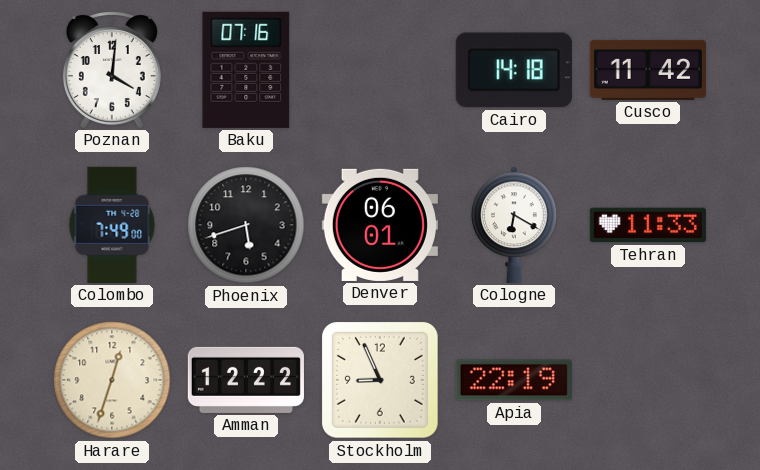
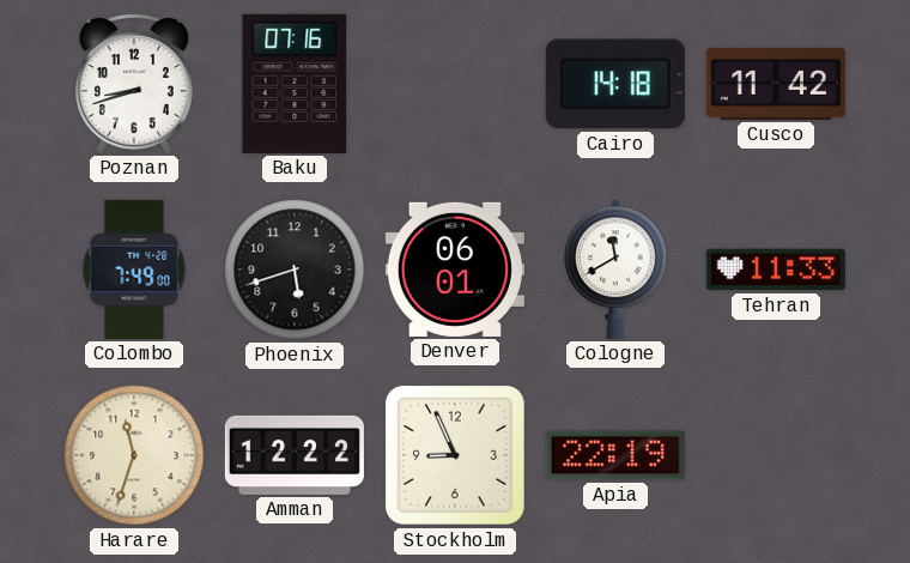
Poznan: 4:01 -> 8:42
Cologne: 6:20 -> 11:40
Harare: 12:33 -> 11:33
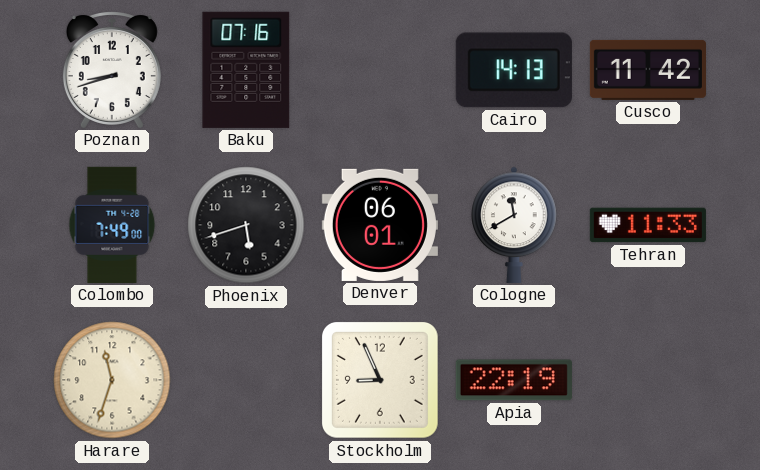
Cairo: 14:18 -> 14:13
Amman: 12:22 -> none
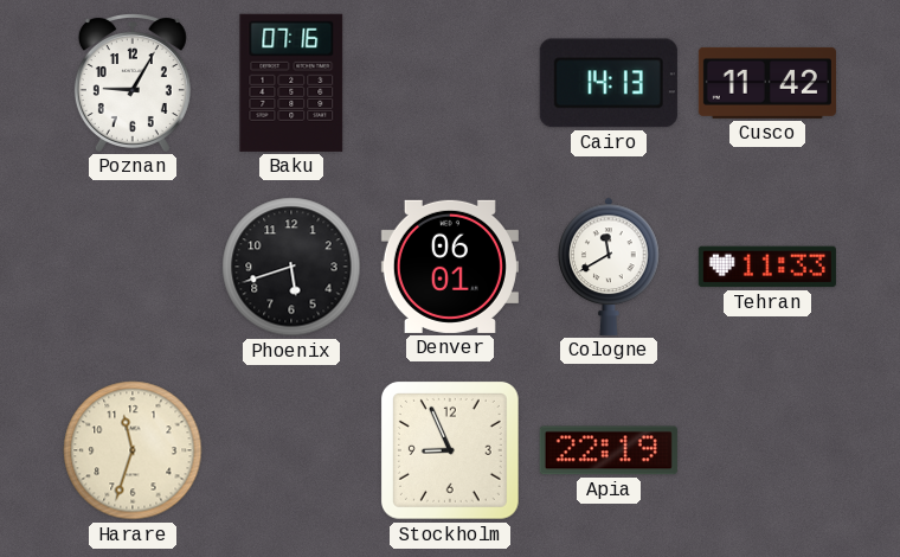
Poznan: 8:42 -> 9:05
Colombo: 7:49 -> none
